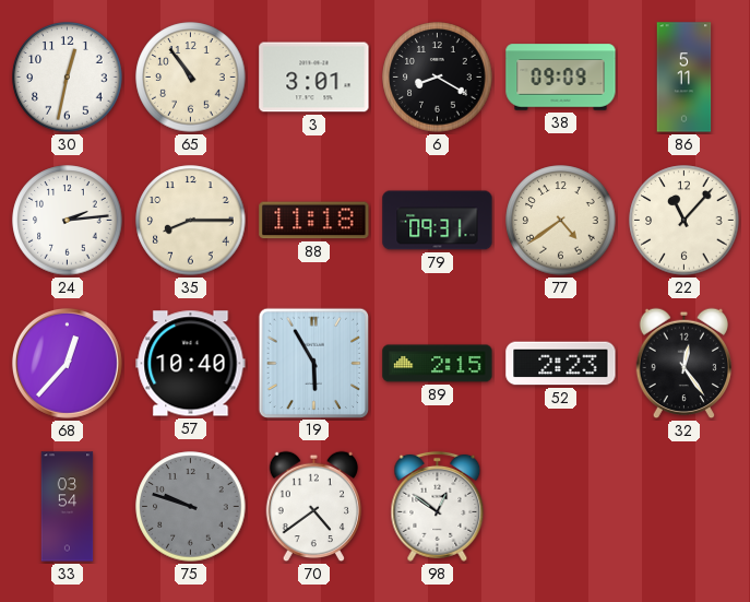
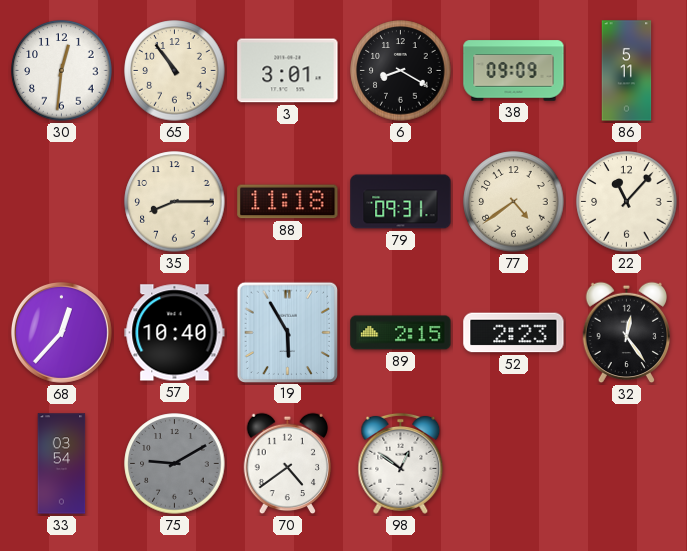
30: 12:32 -> 12:31
24: 2:14 -> none
75: 9:48 -> 9:10
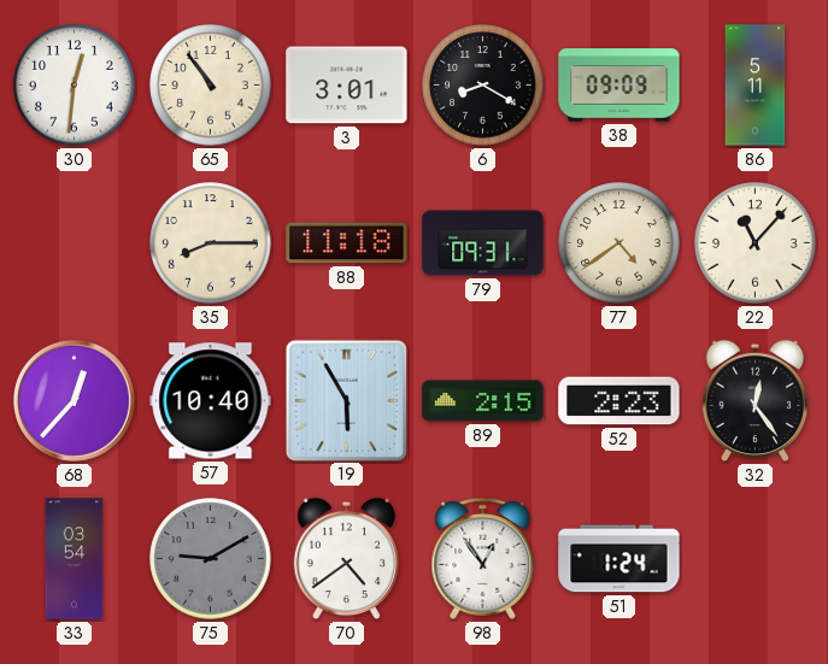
98: 12:51 -> 12:54
51: none -> 1:24
